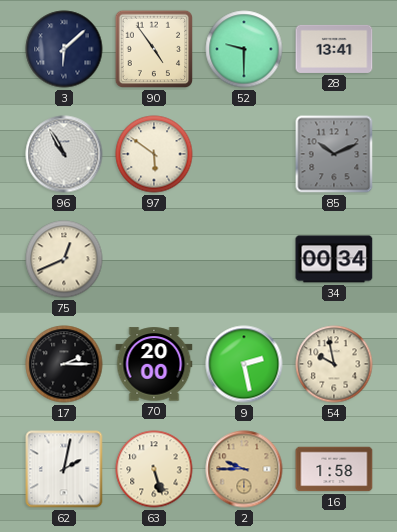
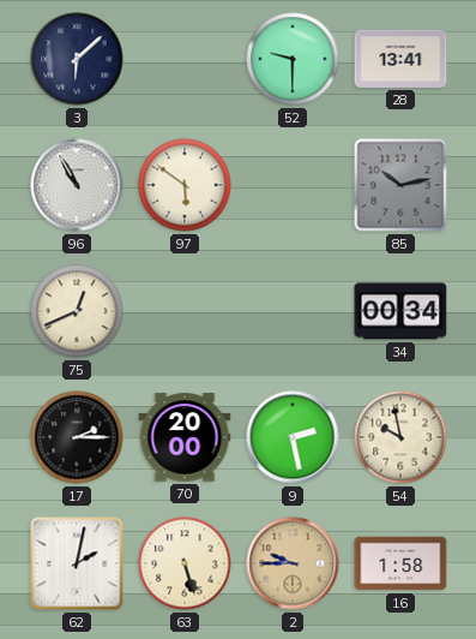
90: 4:54 -> none
85: 10:11 -> 10:13
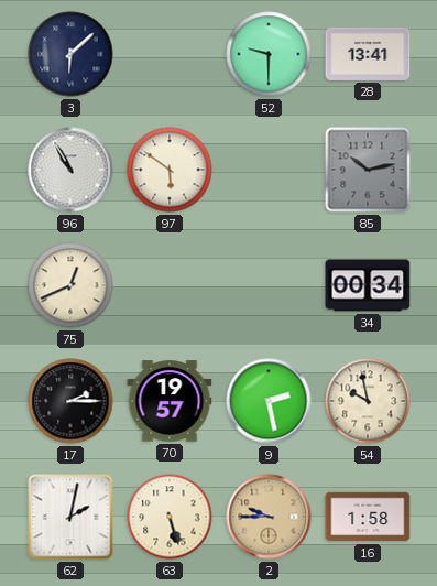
70: 20:00 -> 19:57
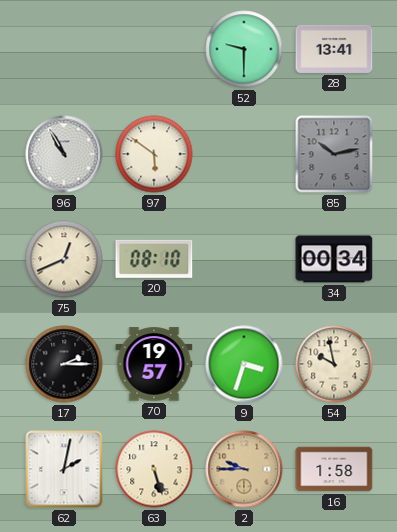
3: 6:08 -> none
20: none -> 08:10
9: 2:28 -> 3:33
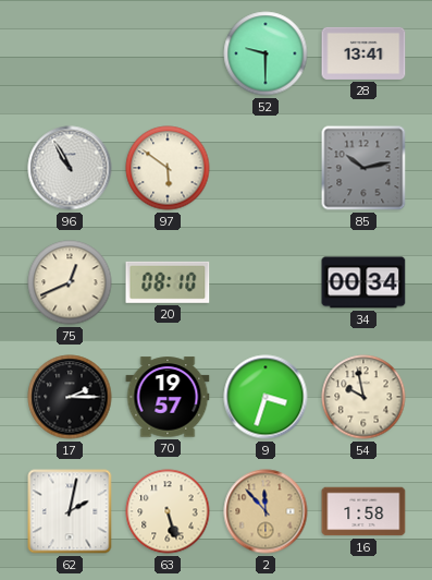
2: 9:45 -> 11:53
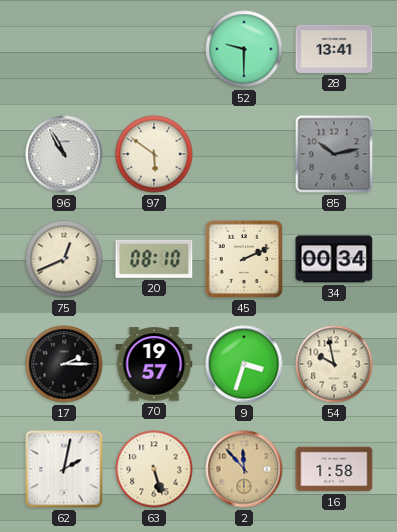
45: none -> 2:11
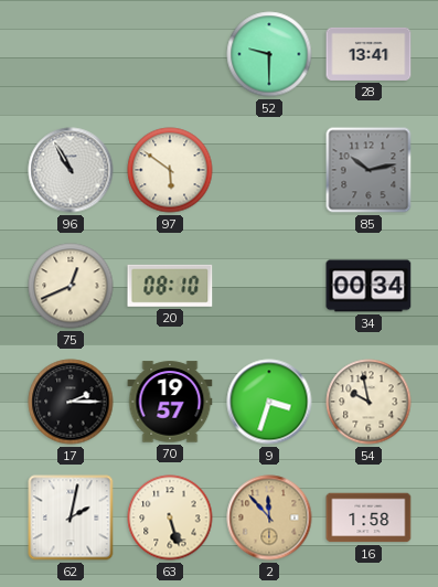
45: 2:11 -> none
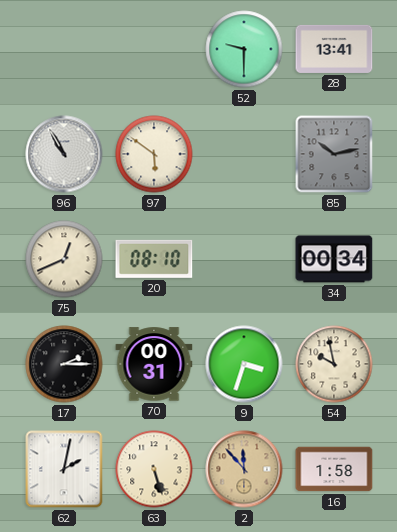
70: 19:57 -> 00:31
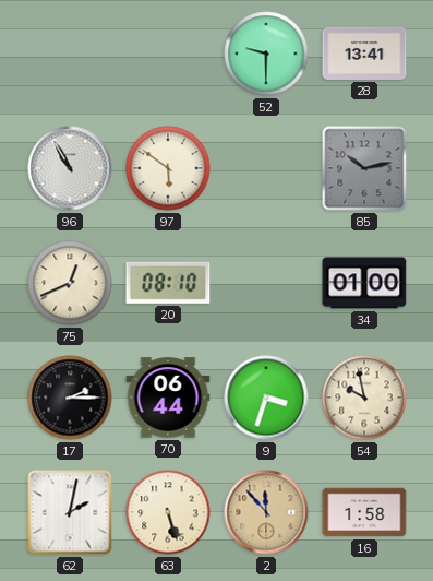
34: 00:34 -> 01:00
70: 00:31 -> 06:44
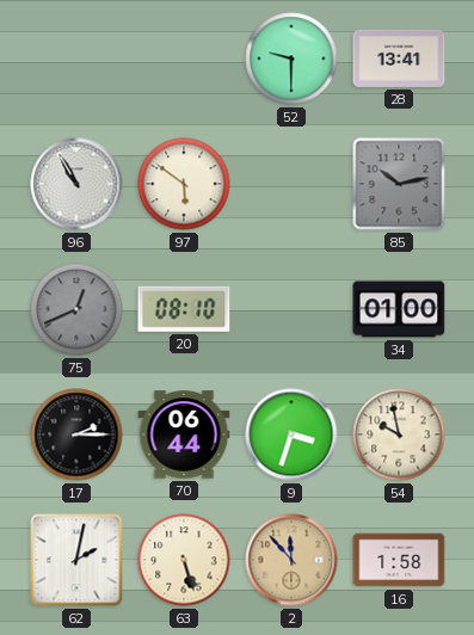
75 dial: cream -> grey
